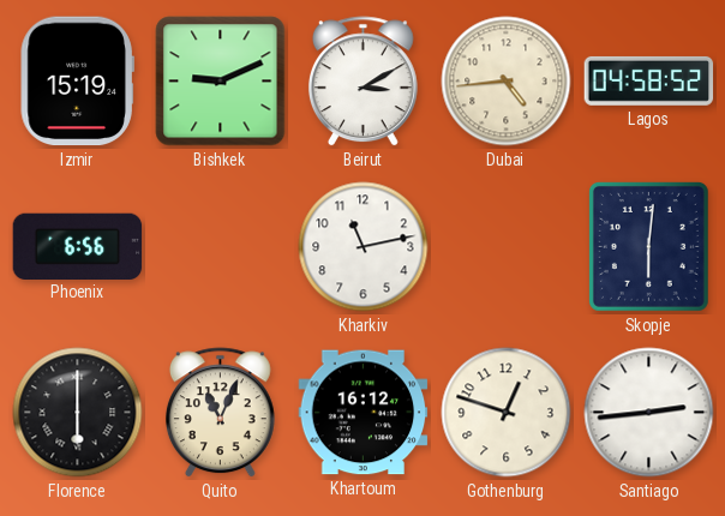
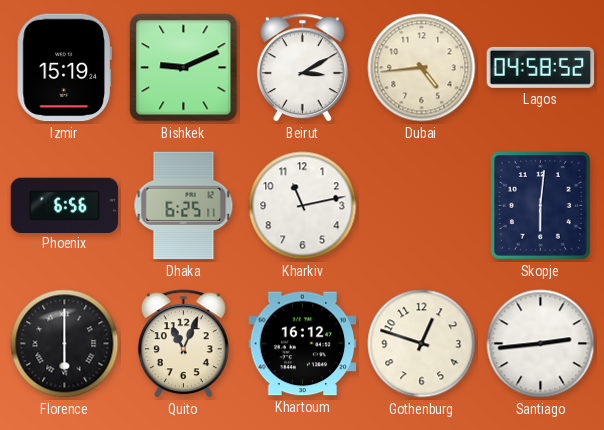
Dhaka: none -> 6:25
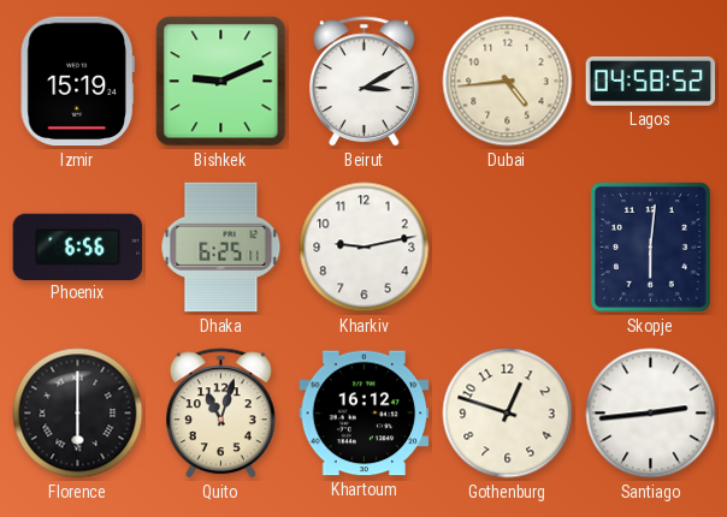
Kharkiv: 11:13 -> 9:13
Quito: 11:04 -> 11:03
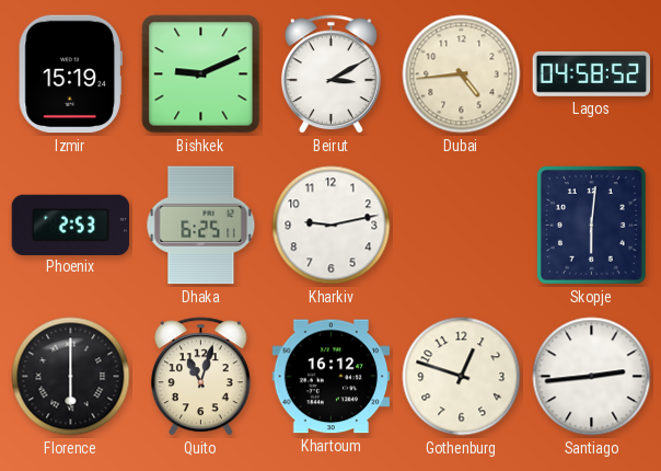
Phoenix: 6:56 -> 2:53
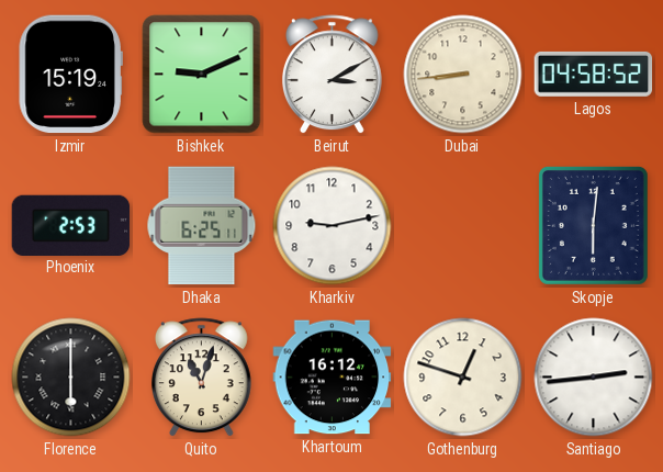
Dubai: 4:44 -> 8:44
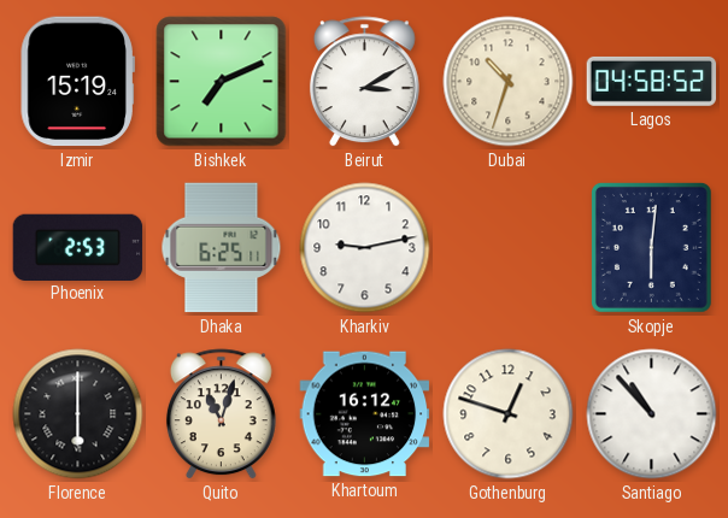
Bishkek: 9:11 -> 7:11
Dubai: 8:44 -> 10:33
Santiago: 2:44 -> 10:53
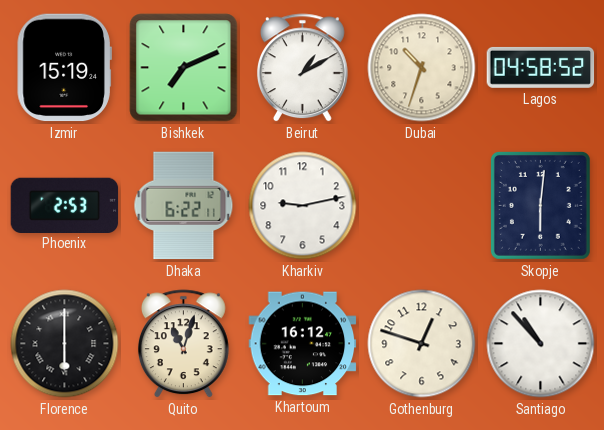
Beirut: 3:10 -> 1:10
Dhaka: 6:25 -> 6:22
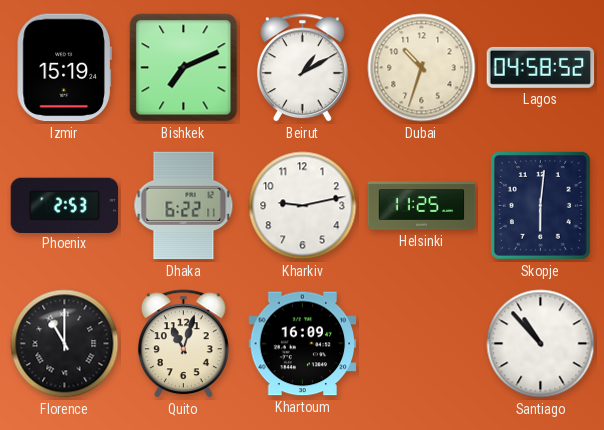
Helsinki: none -> 11:25
Florence: 6:00 -> 11:00
Khartoum: 16:12 -> 16:09
Gothenburg: 12:48 -> none
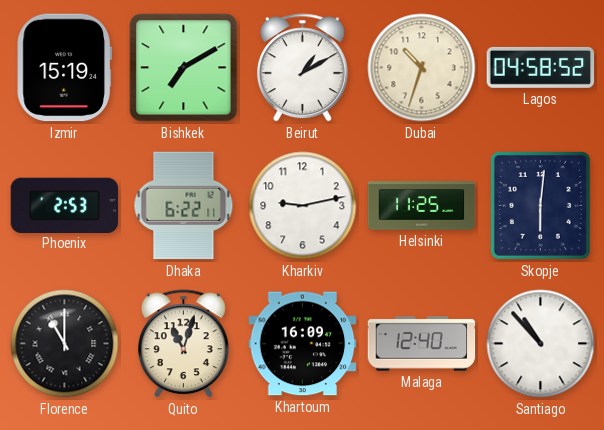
Bishkek: 7:11 -> 7:10
Malaga: none -> 12:40
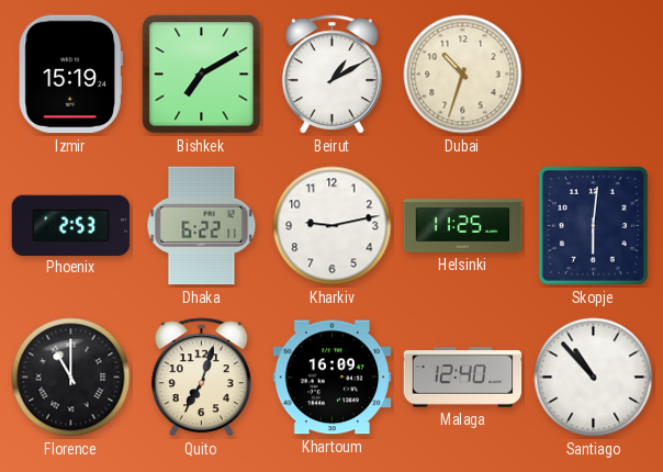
Lagos: 04:58 -> none
Quito: 11:03 -> 7:03
